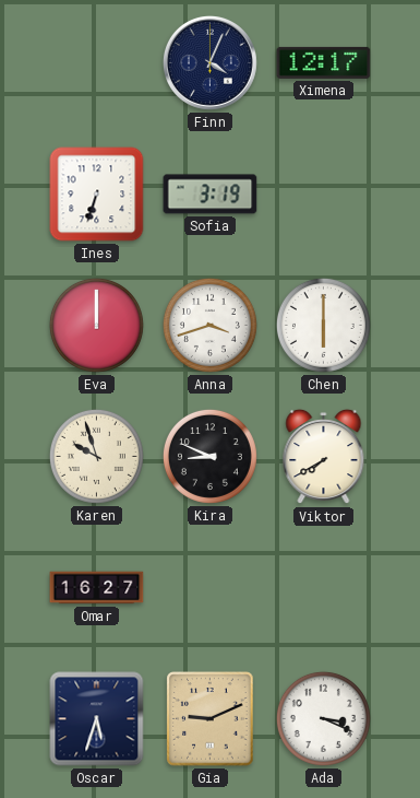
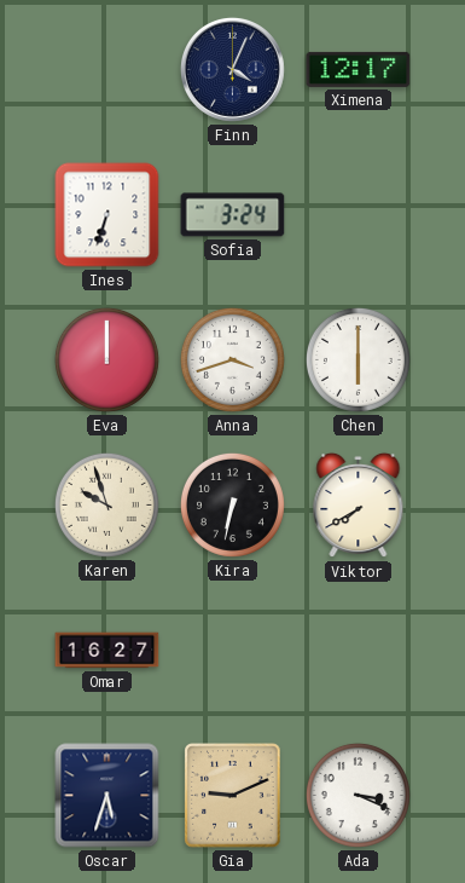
Sofia: 3:19 -> 3:24
Kira: 8:49 -> 6:32
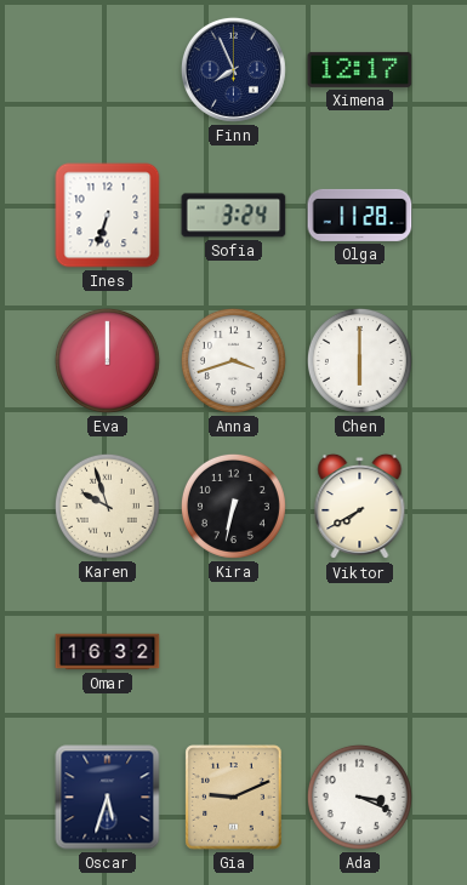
Finn: 4:04 -> 7:56
Olga: none -> 11:28
Omar: 16:27 -> 16:32
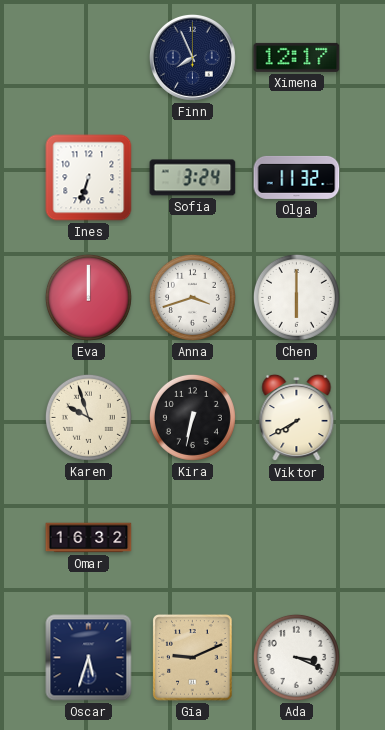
Olga: 11:28 -> 11:32
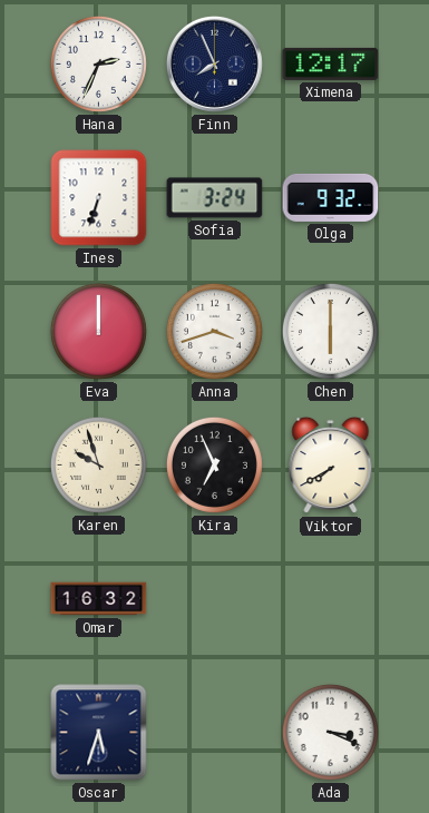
Hana: none -> 2:34
Olga: 11:32 -> 9:32
Kira: 6:32 -> 6:56
Gia: 9:11 -> none
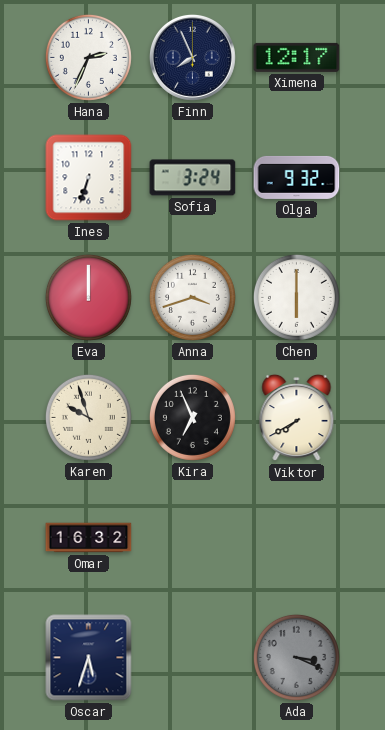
Ada dial: white -> grey
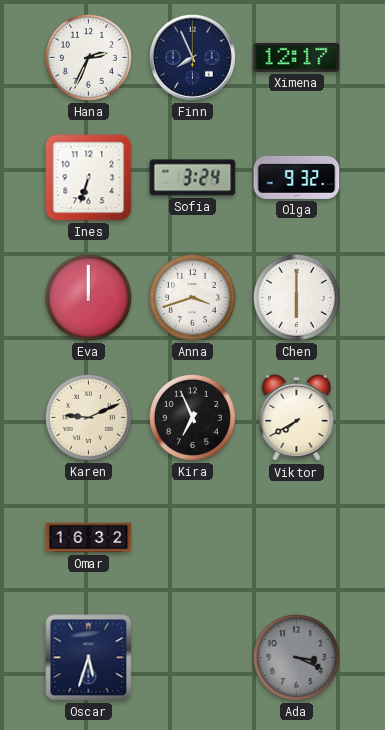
Karen: 9:57 -> 9:11
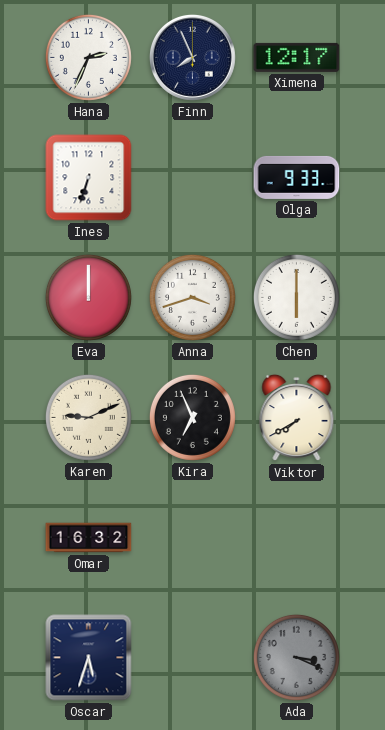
Sofia: 3:24 -> none
Olga: 9:32 -> 9:33
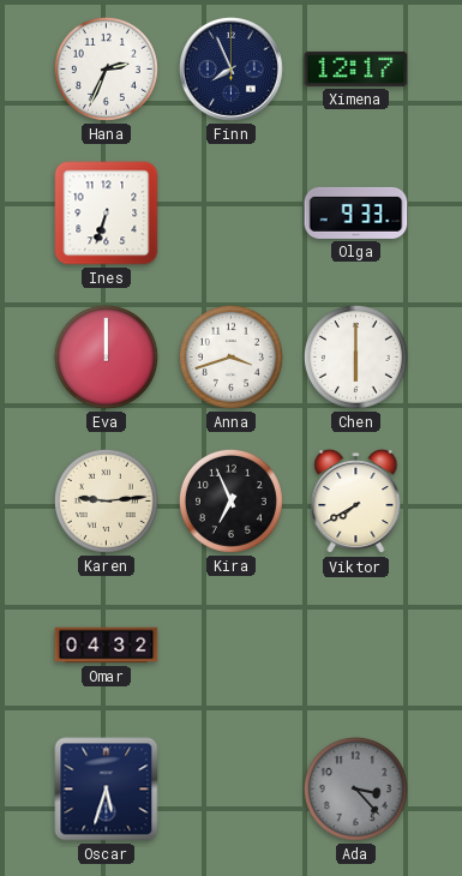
Karen: 9:11 -> 9:14
Omar: 16:32 -> 04:32
Ada: 3:19 -> 3:23
